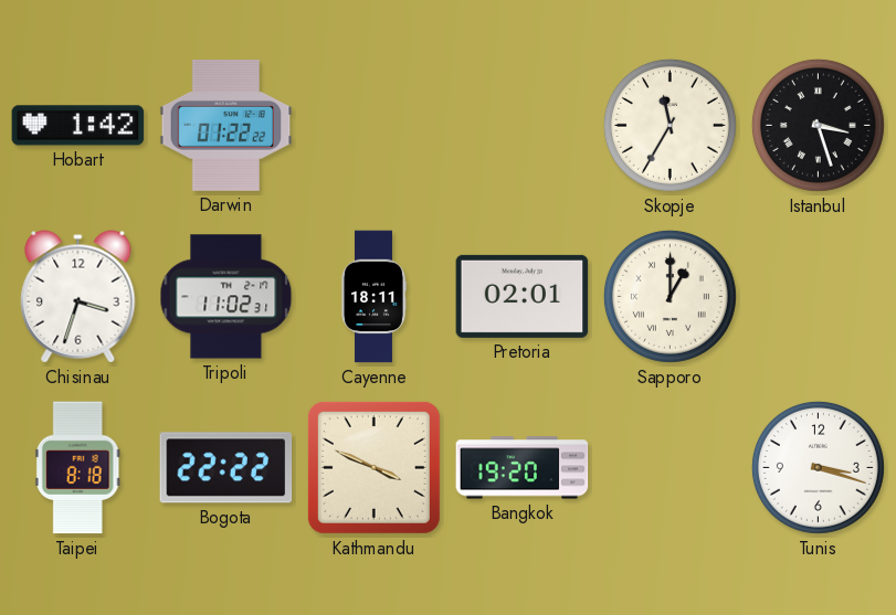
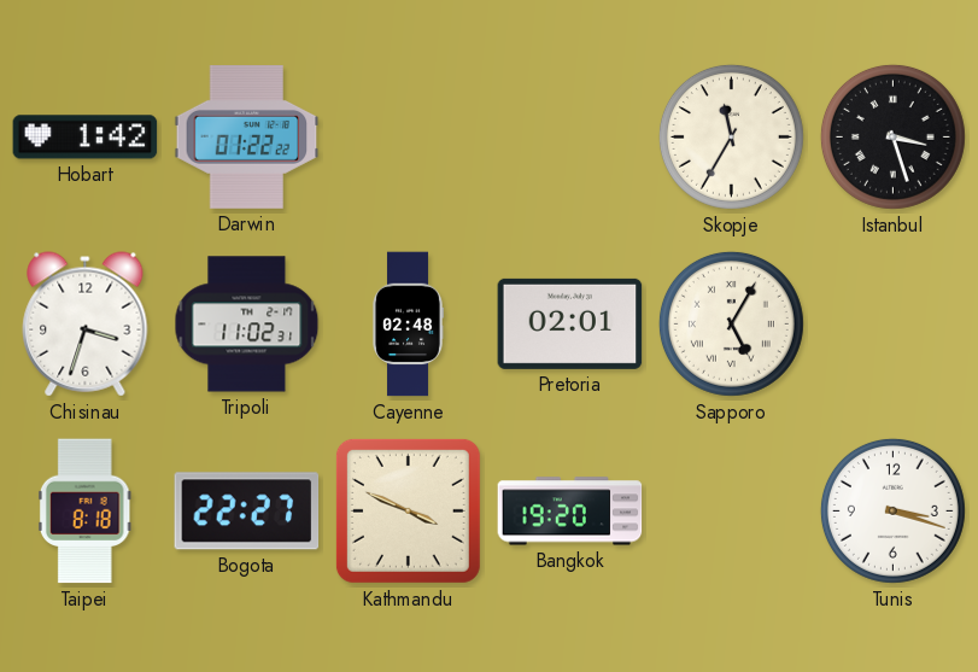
Cayenne: 18:11 -> 02:48
Sapporo: 1:00 -> 5:05
Bogota: 22:22 -> 22:27
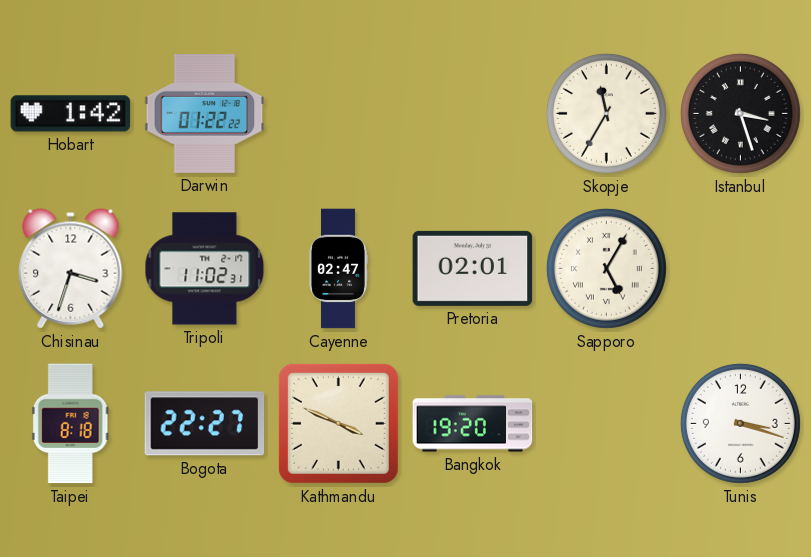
Cayenne: 02:48 -> 02:47
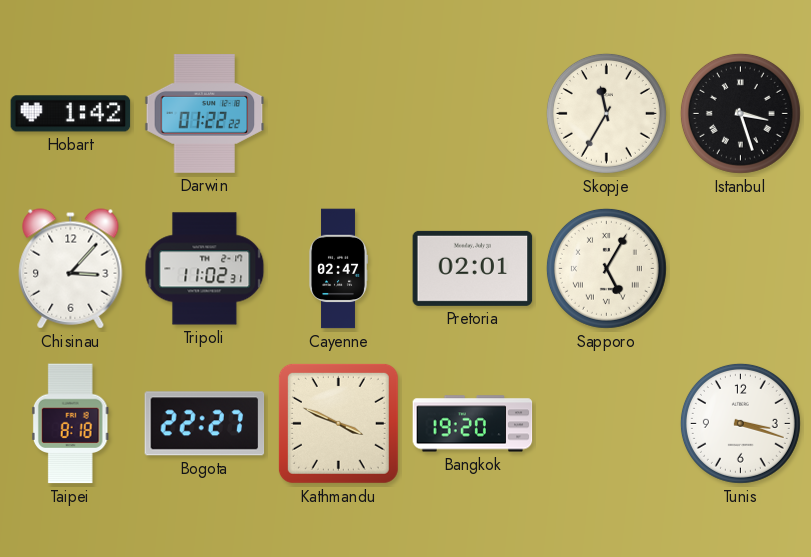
Chisinau: 3:33 -> 3:07
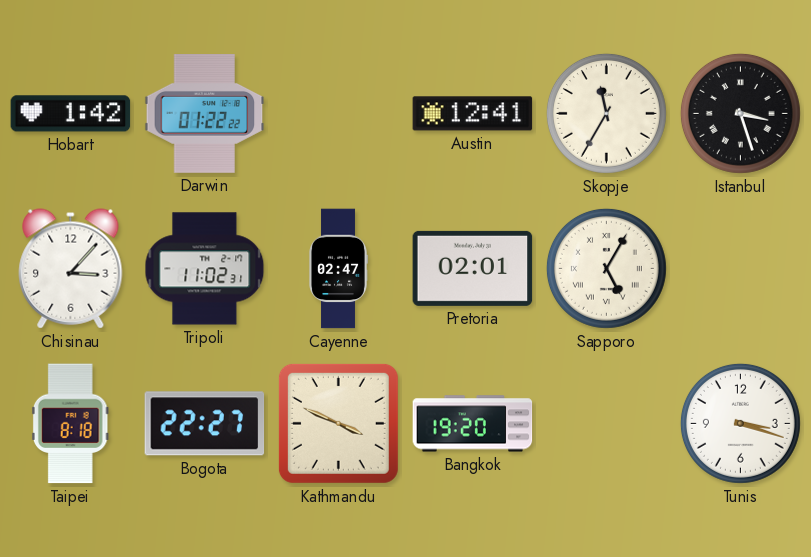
Austin: none -> 12:41
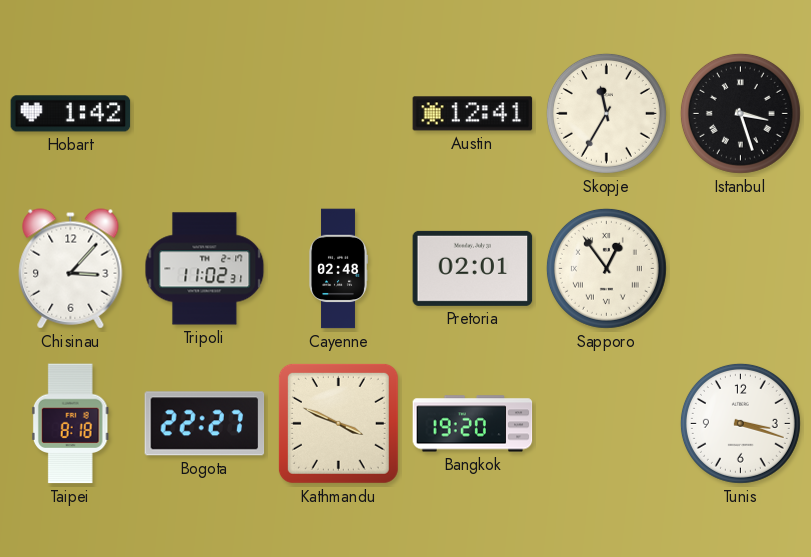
Darwin: 01:22 -> none
Cayenne: 02:47 -> 02:48
Sapporo: 5:05 -> 12:54
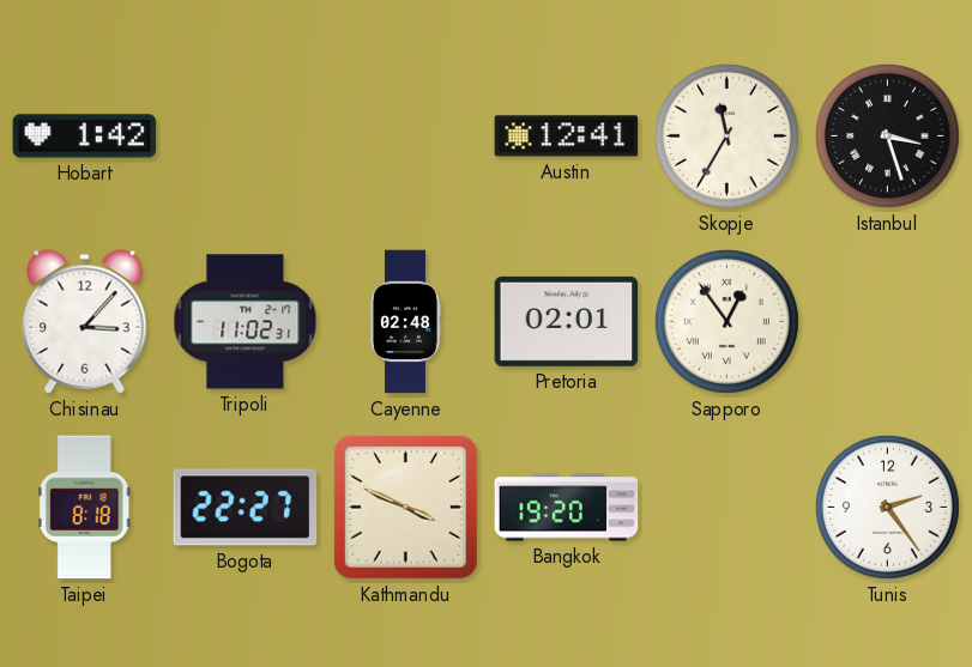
Tunis: 3:18 -> 2:24
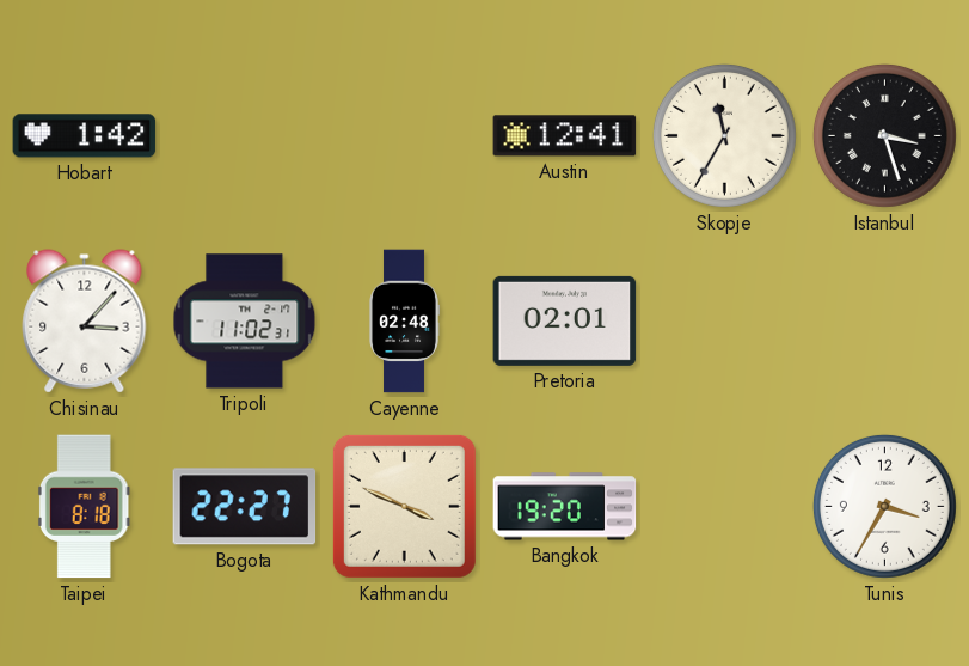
Sapporo: 12:54 -> none
Tunis: 2:24 -> 3:35
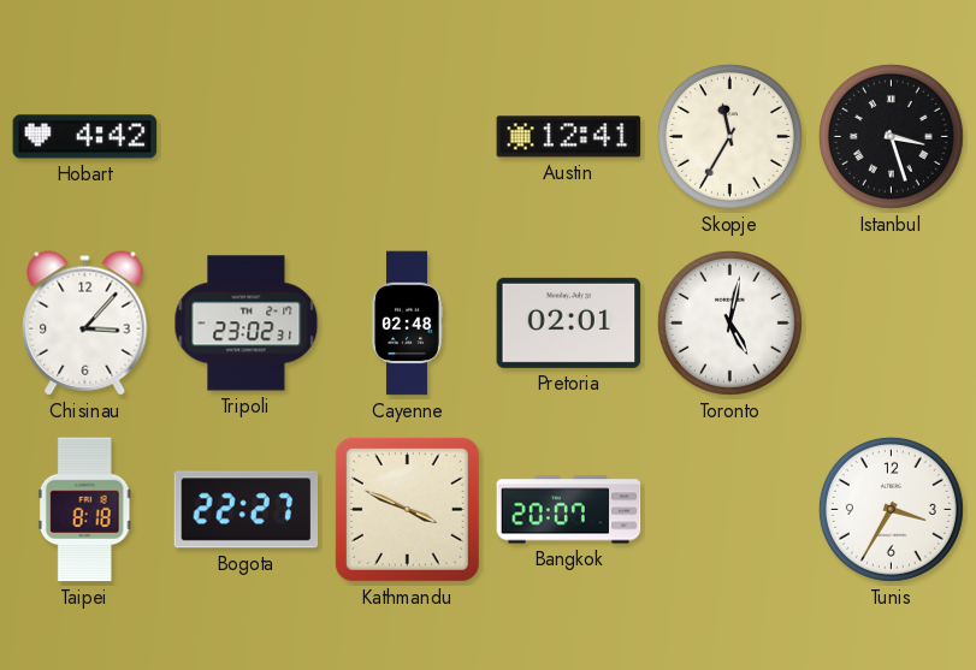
Hobart: 1:42 -> 4:42
Tripoli: 11:02 -> 23:02
Toronto: none -> 5:02
Bangkok: 19:20 -> 20:07
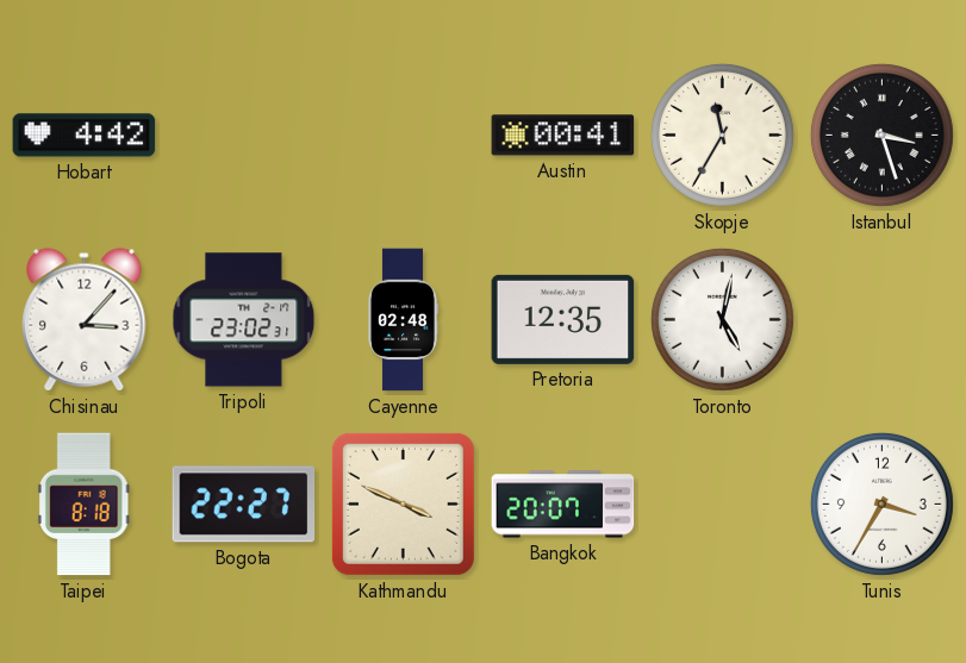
Austin: 12:41 -> 00:41
Pretoria: 02:01 -> 12:35
